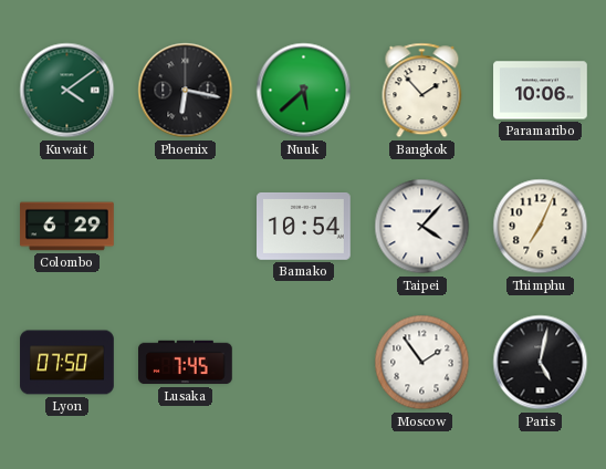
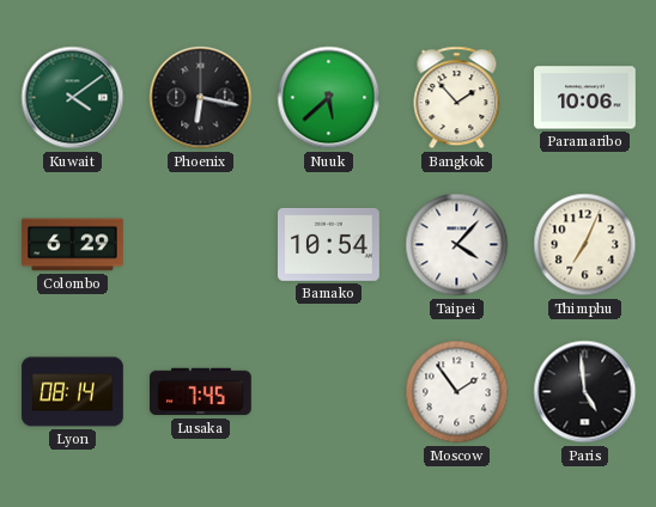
Lyon: 07:50 -> 08:14
Paris: 5:02 -> 4:59
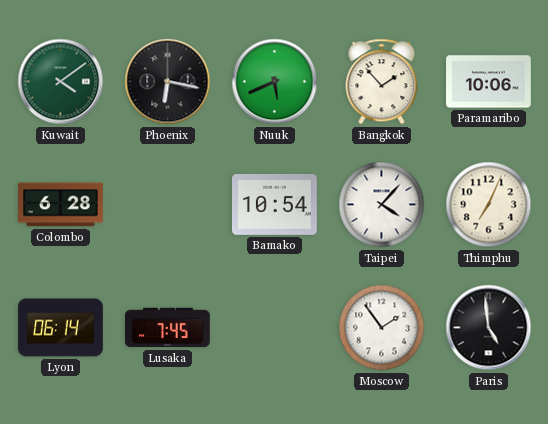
Nuuk: 5:38 -> 5:41
Colombo: 6:29 -> 6:28
Lyon: 08:14 -> 06:14
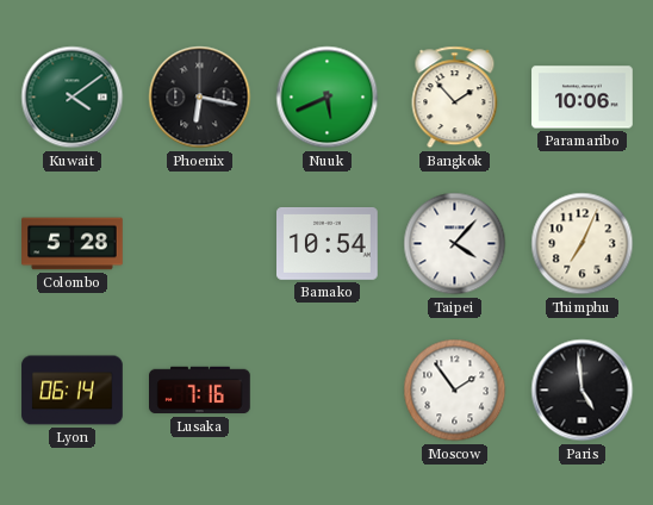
Colombo: 6:28 -> 5:28
Lusaka: 7:45 -> 7:16
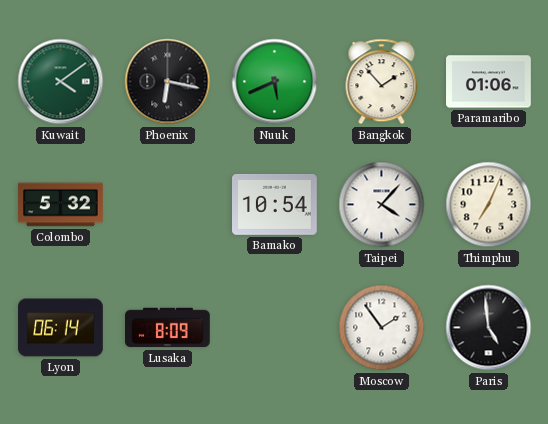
Paramaribo: 10:06 -> 01:06
Colombo: 5:28 -> 5:32
Lusaka: 7:16 -> 8:09
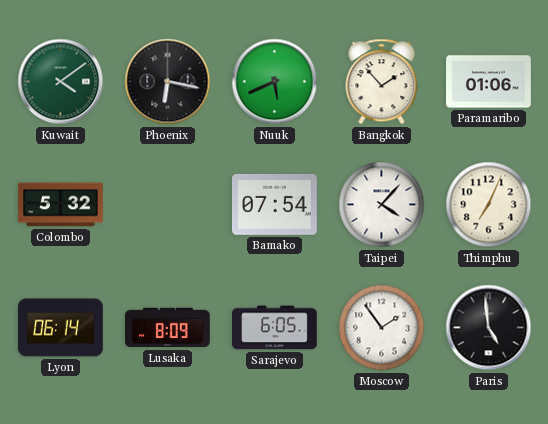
Bamako: 10:54 -> 07:54
Sarajevo: none -> 6:05
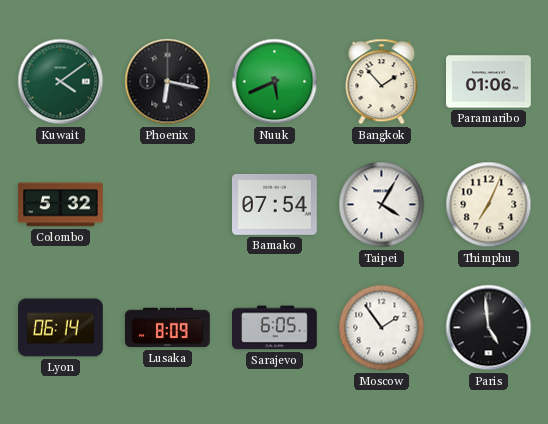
Taipei: 4:07 -> 4:05
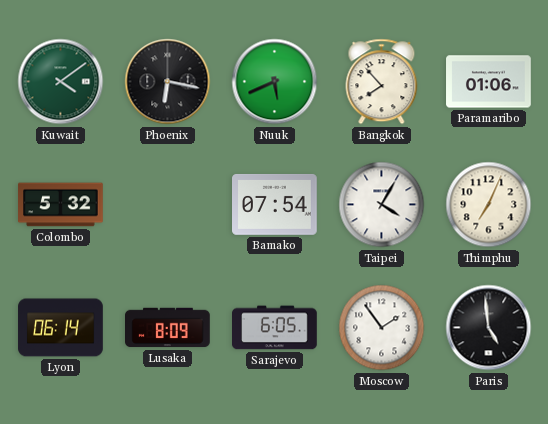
Bangkok: 1:53 -> 7:53
